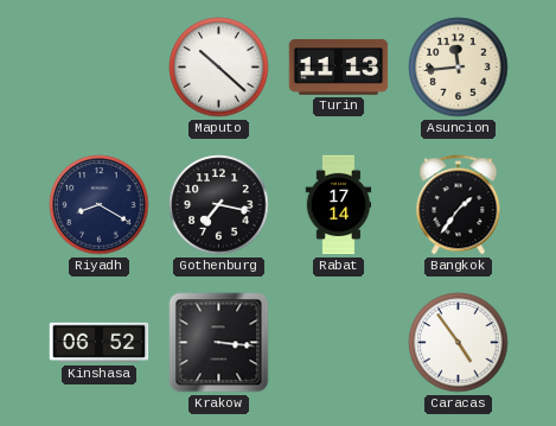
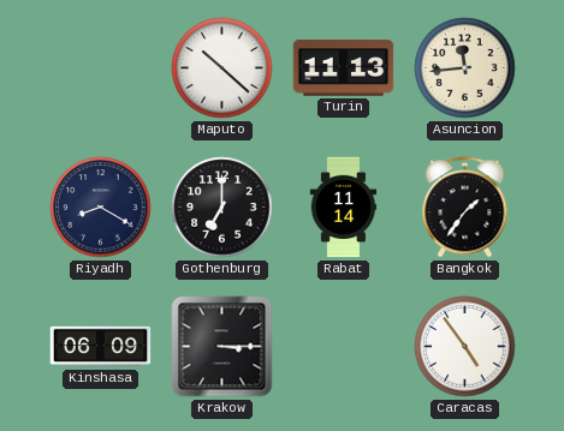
Gothenburg: 7:17 -> 7:00
Rabat: 17:14 -> 11:14
Kinshasa: 06:52 -> 06:09
Krakow: 3:16 -> 3:15
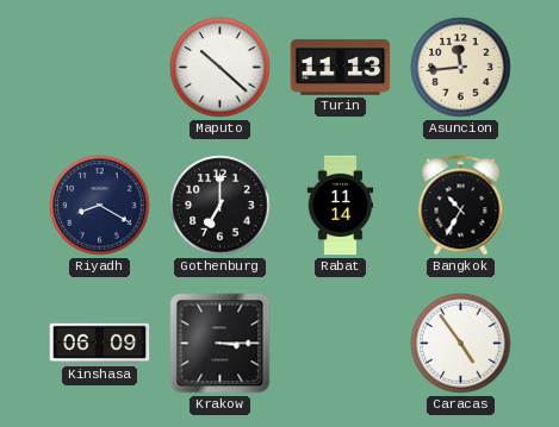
Bangkok: 1:36 -> 10:35
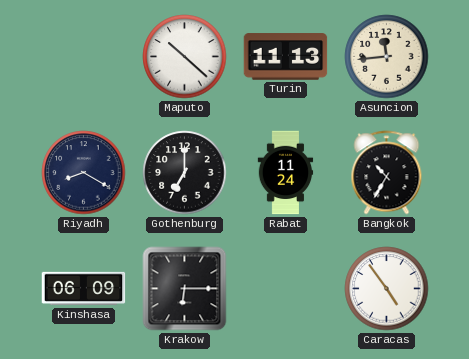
Rabat: 11:14 -> 11:24
Krakow: 3:15 -> 6:15
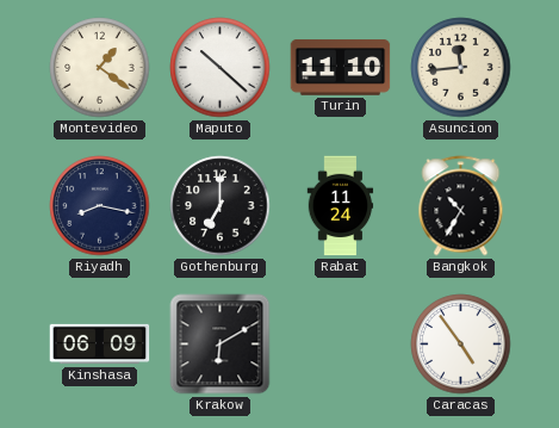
Montevideo: none -> 1:21
Turin: 11:13 -> 11:10
Riyadh: 8:20 -> 8:17
Krakow: 6:15 -> 6:10
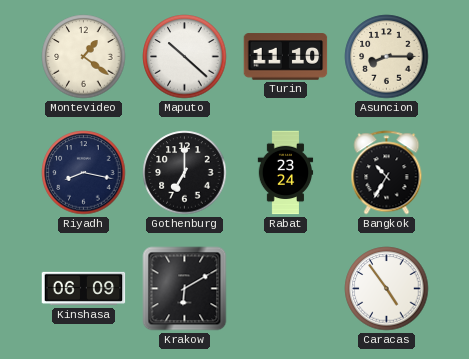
Asuncion: 11:44 -> 8:15
Rabat: 11:24 -> 23:24
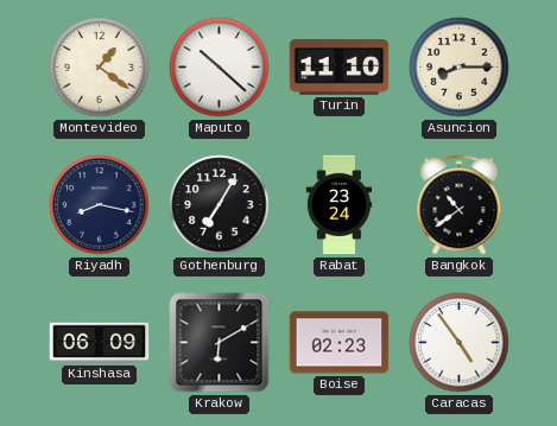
Gothenburg: 7:00 -> 7:05
Bangkok: 10:35 -> 10:39
Boise: none -> 02:23
